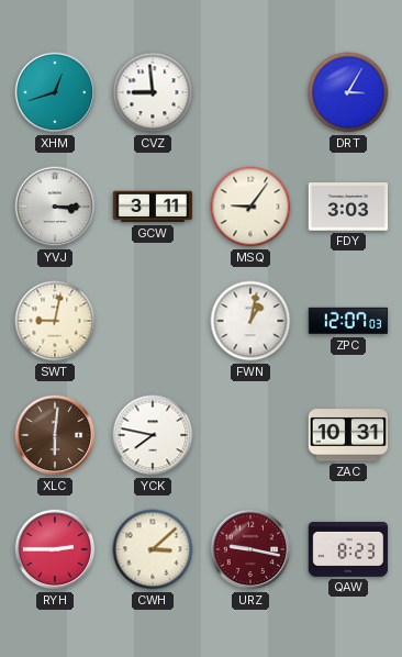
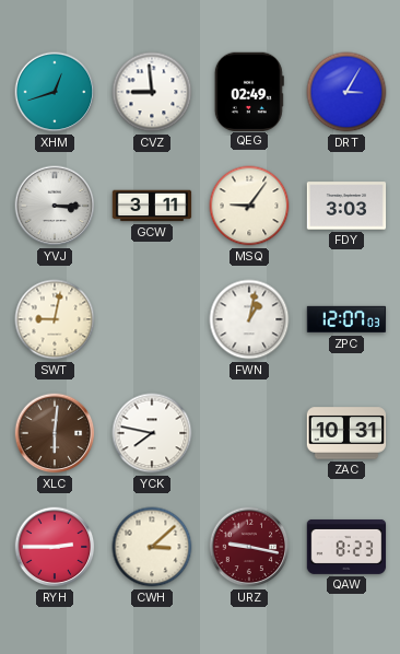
QEG: none -> 02:49
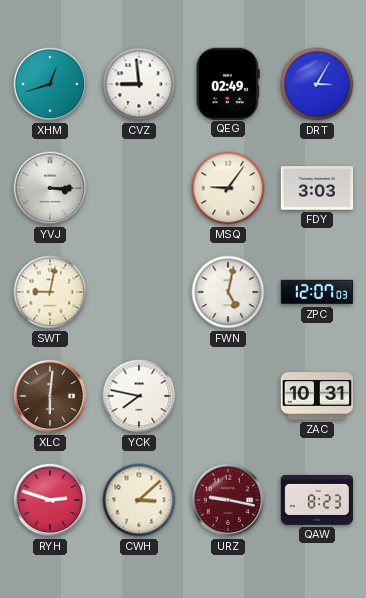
GCW: 3:11 -> none
FWN: 1:02 -> 5:02
RYH: 2:45 -> 2:48
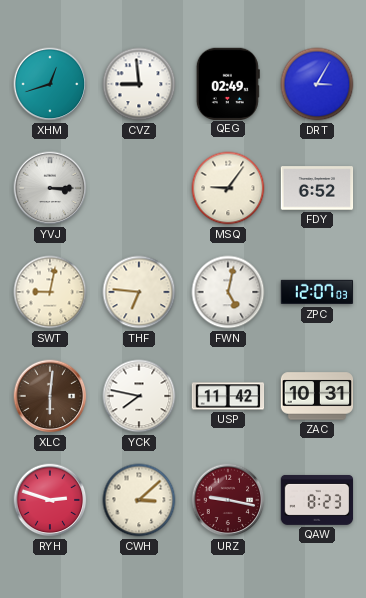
FDY: 3:03 -> 6:52
THF: none -> 6:46
USP: none -> 11:42
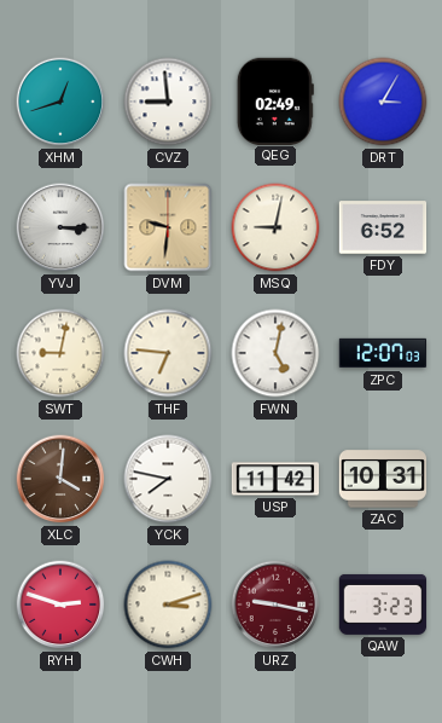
DVM: none -> 9:31
MSQ: 9:06 -> 9:02
XLC: 6:01 -> 4:01
CWH: 3:08 -> 3:12
QAW: 8:23 -> 3:23
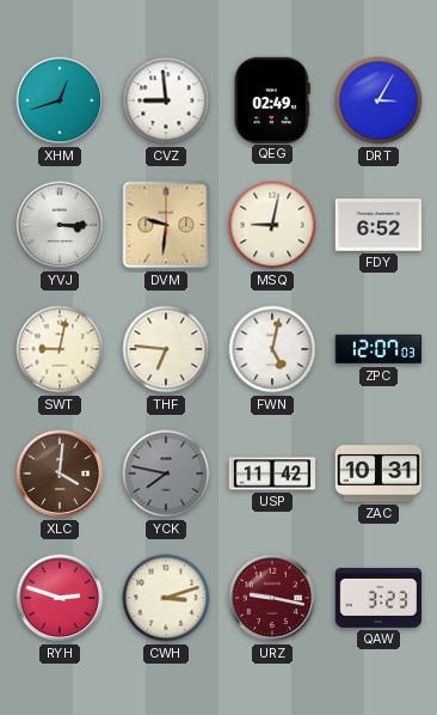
YCK dial: white -> grey
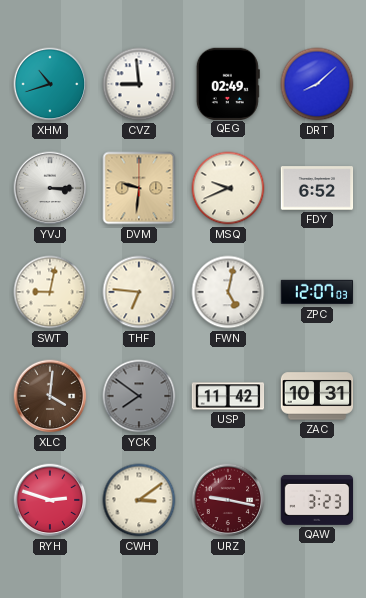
XHM: 12:42 -> 10:42
DRT: 3:05 -> 8:08
MSQ: 9:02 -> 9:41
YCK: 7:47 -> 7:51
CWH: 3:12 -> 3:09
